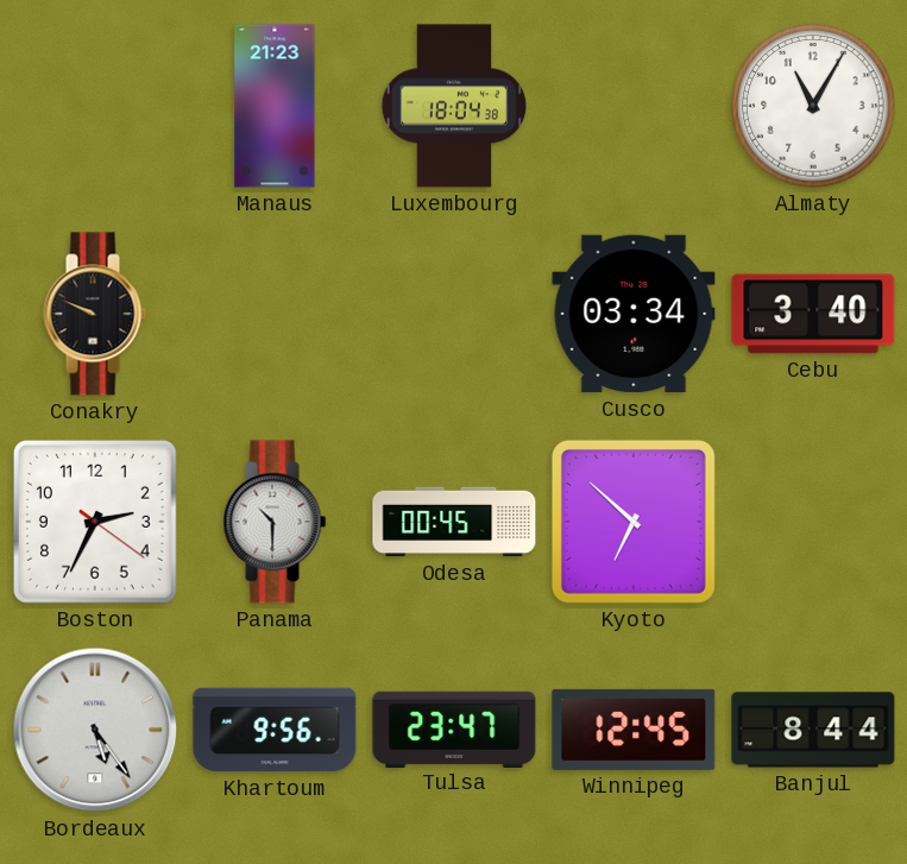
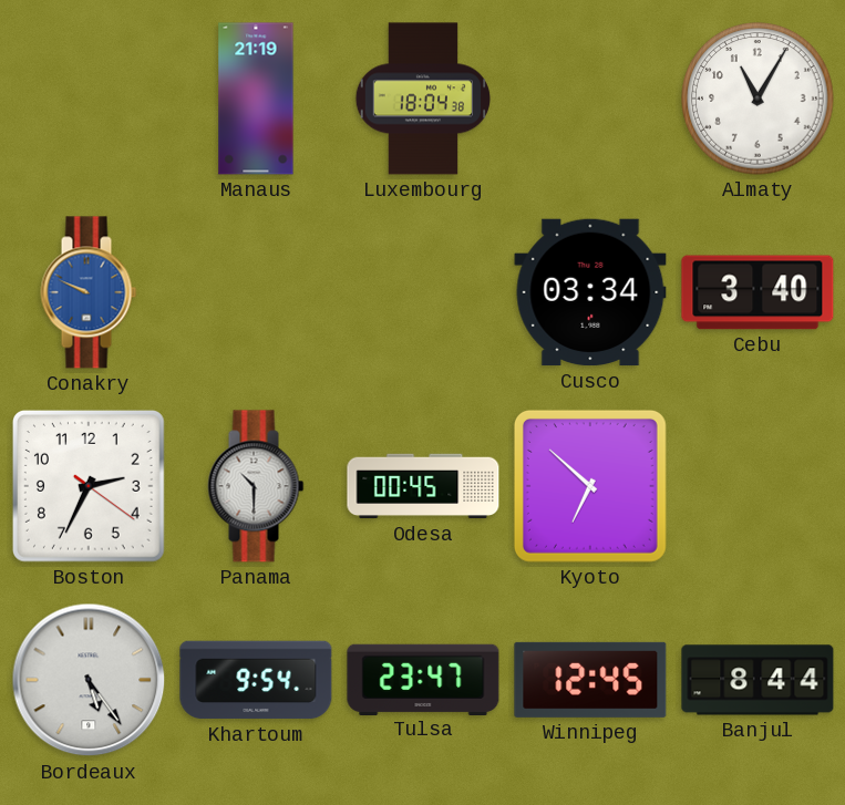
Manaus: 21:23 -> 21:19
Conakry dial: black -> blue
Khartoum: 9:56 -> 9:54
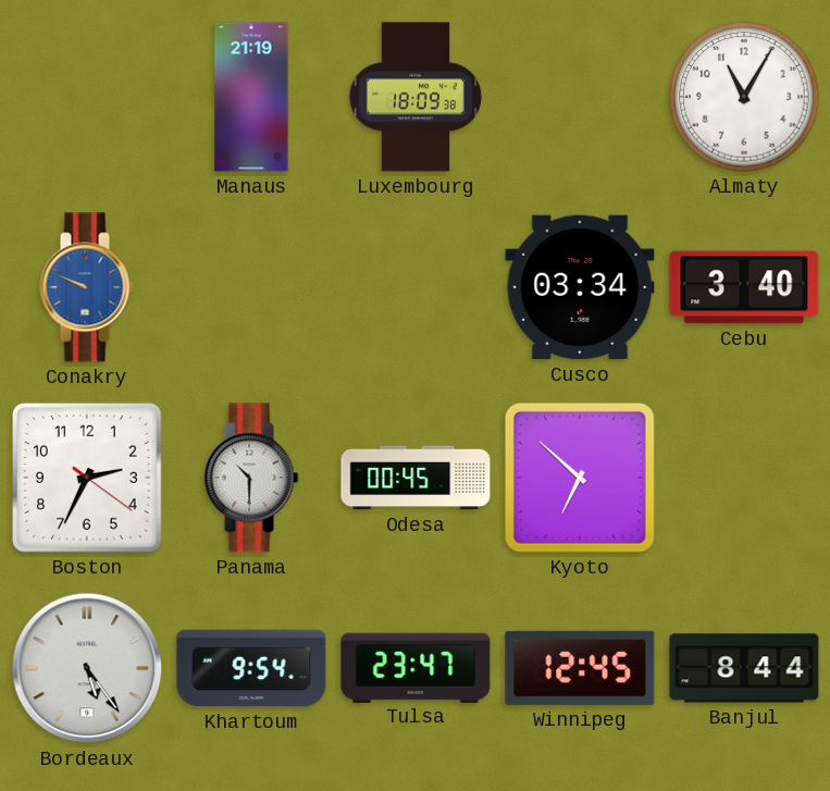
Luxembourg: 18:04 -> 18:09
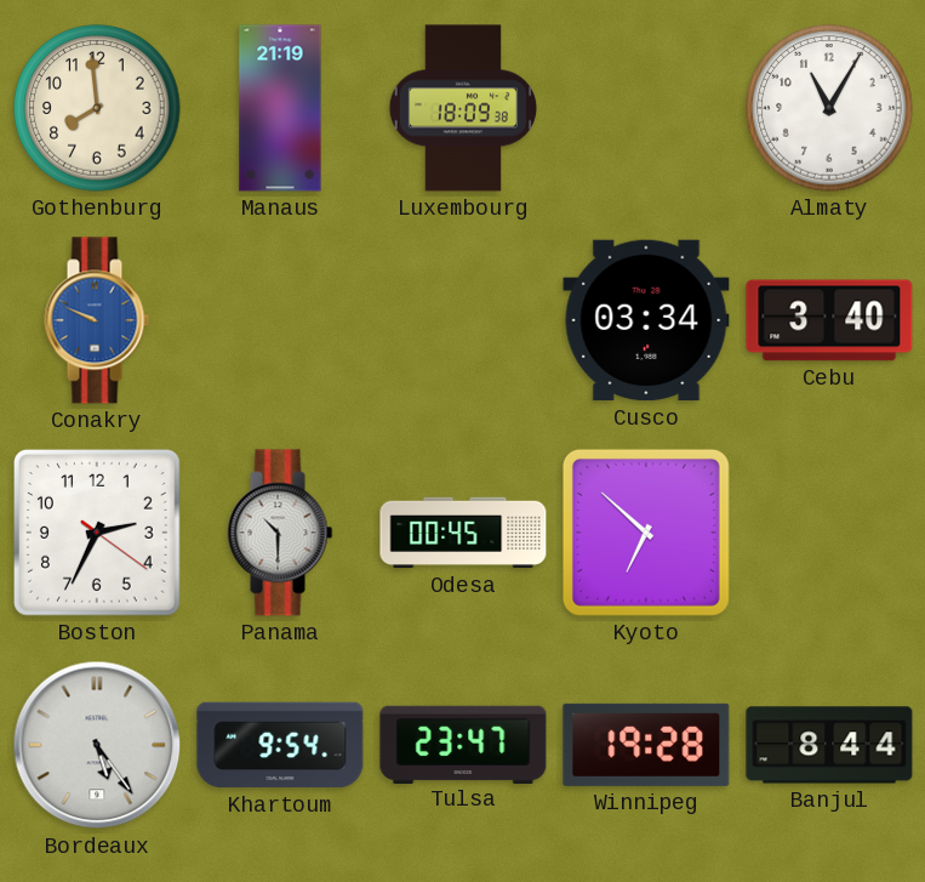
Gothenburg: none -> 7:59
Winnipeg: 12:45 -> 19:28
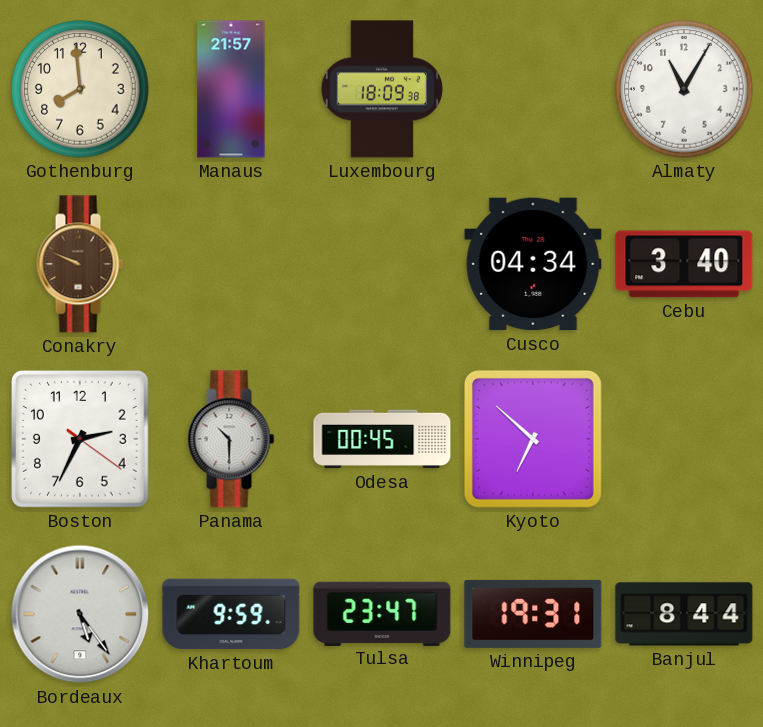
Manaus: 21:19 -> 21:57
Conakry dial: blue -> brown
Cusco: 03:34 -> 04:34
Khartoum: 9:54 -> 9:59
Winnipeg: 19:28 -> 19:31
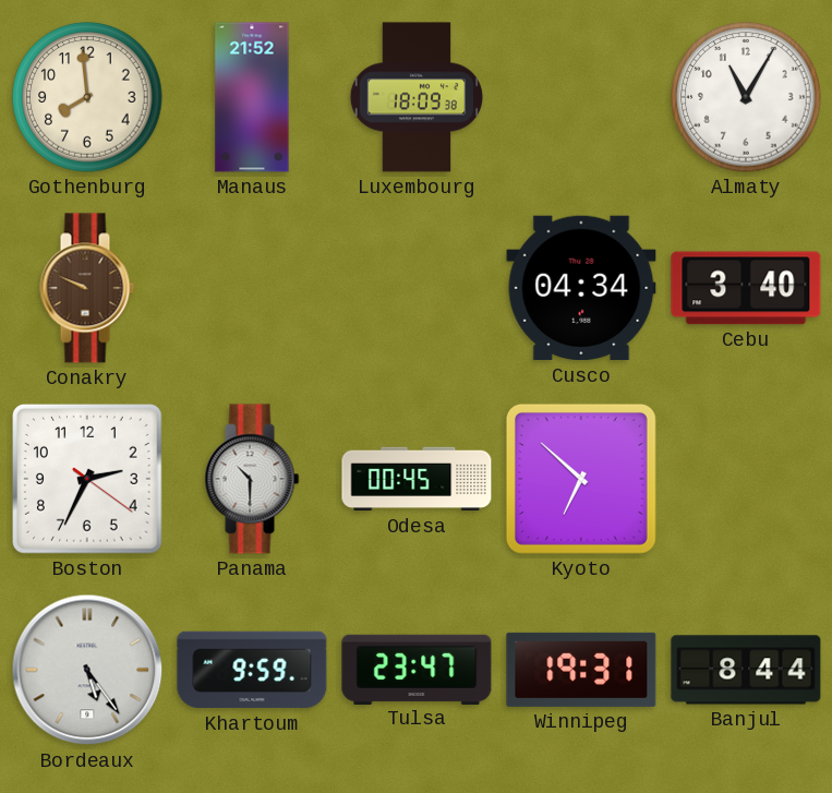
Manaus: 21:57 -> 21:52
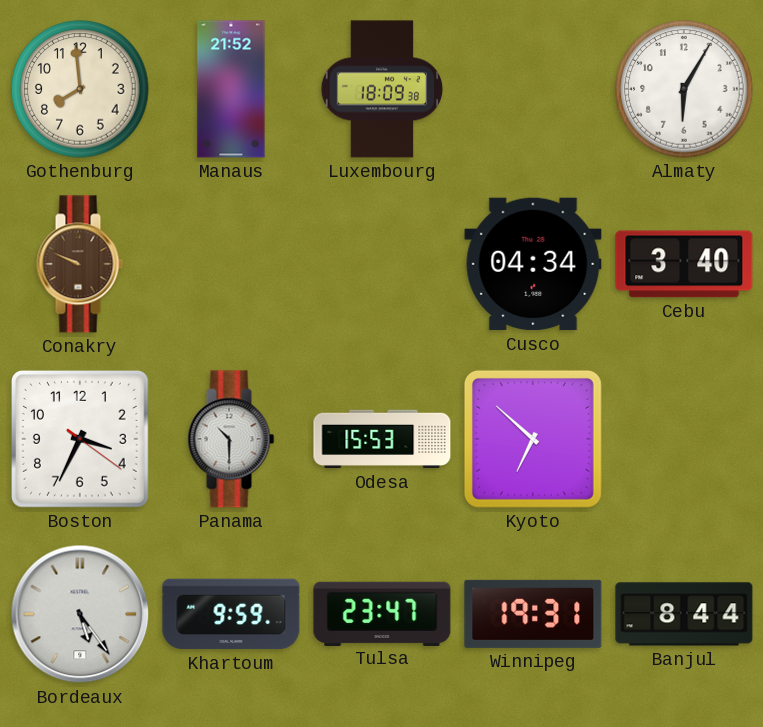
Almaty: 11:05 -> 6:05
Boston: 2:34 -> 3:34
Odesa: 00:45 -> 15:53
